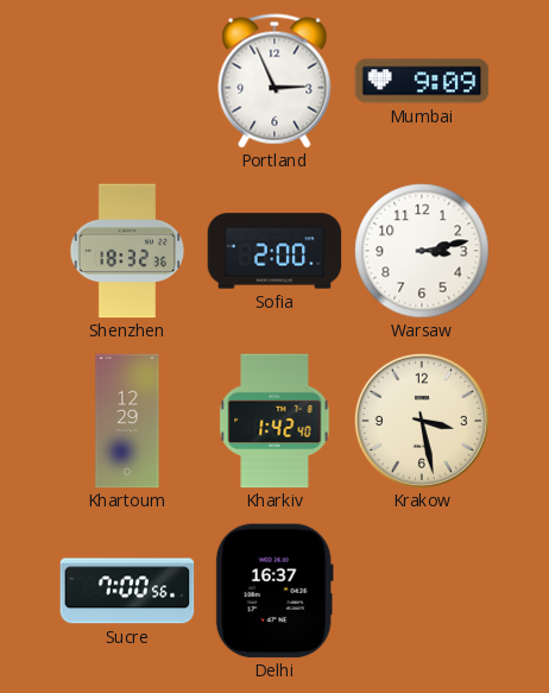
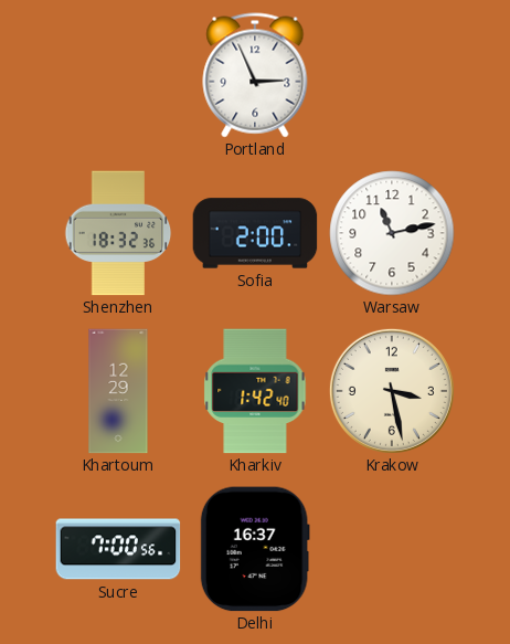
Mumbai: 9:09 -> none
Warsaw: 3:13 -> 11:13
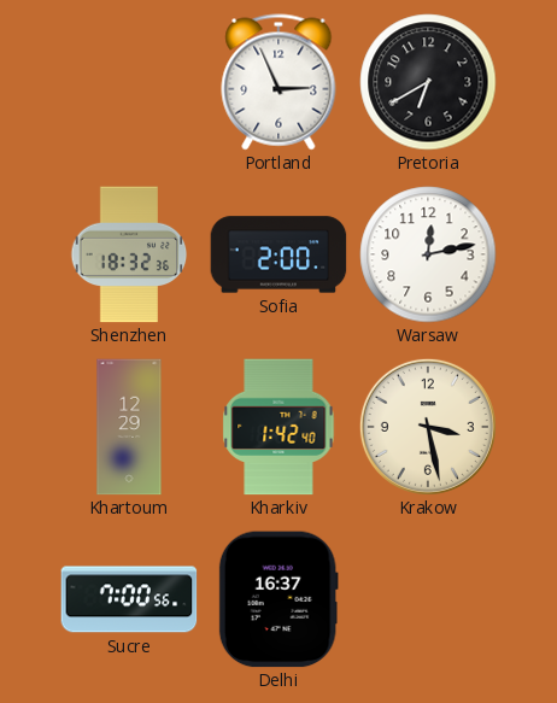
Pretoria: none -> 6:40
Warsaw: 11:13 -> 12:13
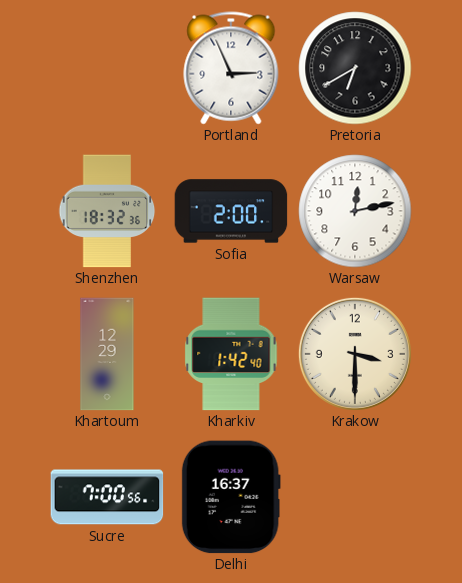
Krakow: 3:28 -> 3:30
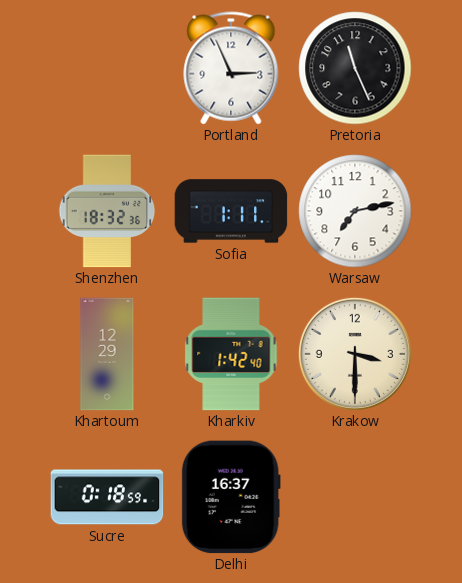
Pretoria: 6:40 -> 11:26
Sofia: 2:00 -> 1:11
Warsaw: 12:13 -> 7:13
Sucre: 7:00 -> 0:18
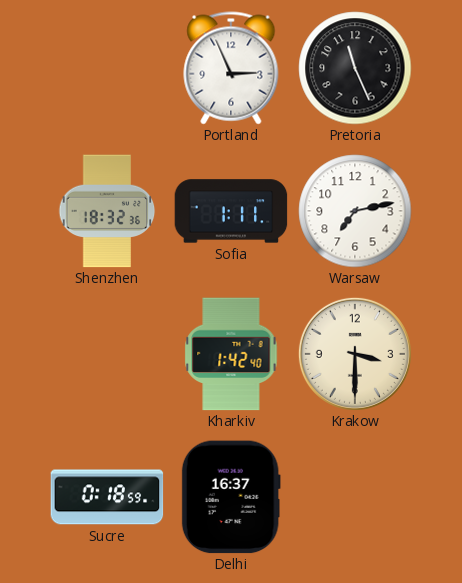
Khartoum: 12:29 -> none
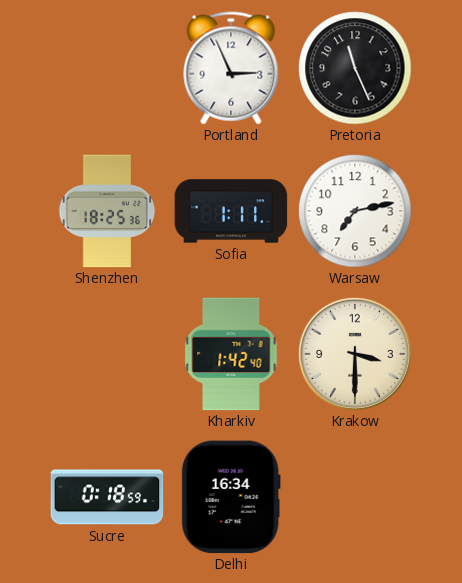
Shenzhen: 18:32 -> 18:25
Delhi: 16:37 -> 16:34
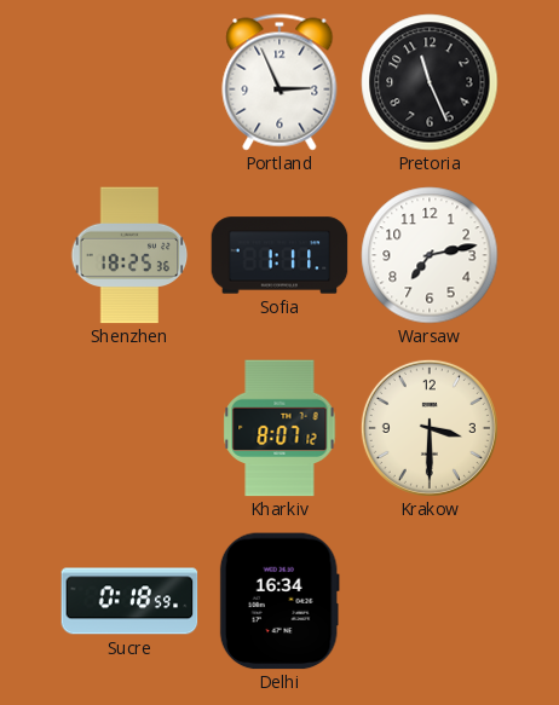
Kharkiv: 1:42 -> 8:07
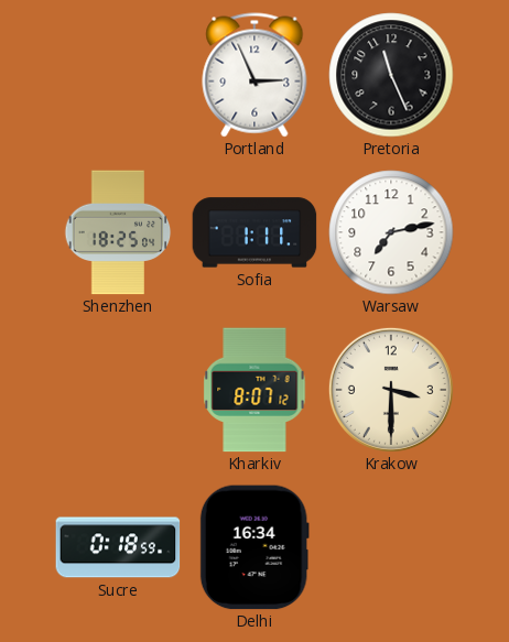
Shenzhen: 18:25:36 -> 18:25:04
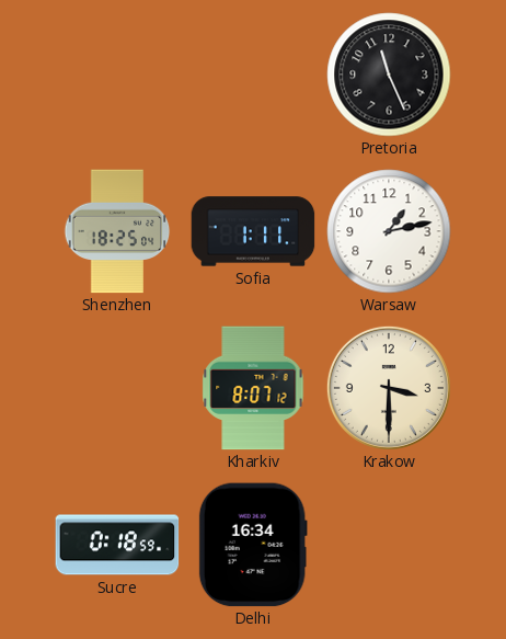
Portland: 2:56 -> none
Warsaw: 7:13 -> 1:13
